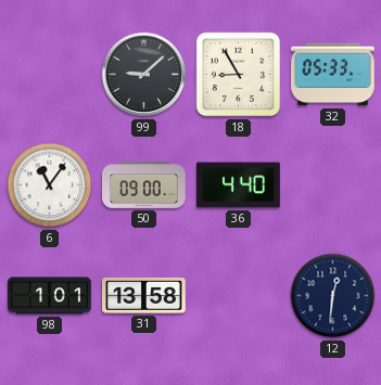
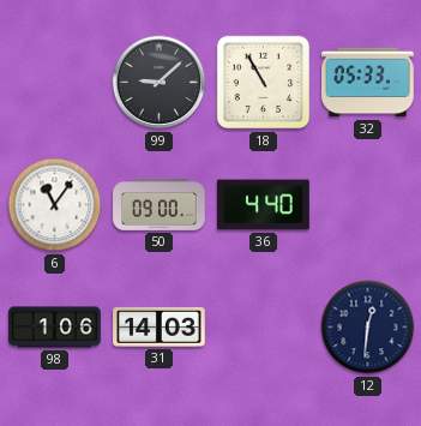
18: 8:55 -> 10:55
98: 1:01 -> 1:06
31: 13:58 -> 14:03
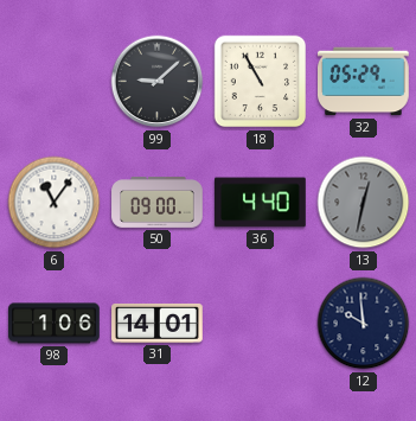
32: 05:33 -> 05:29
13: none -> 12:32
31: 14:03 -> 14:01
12: 12:31 -> 9:59
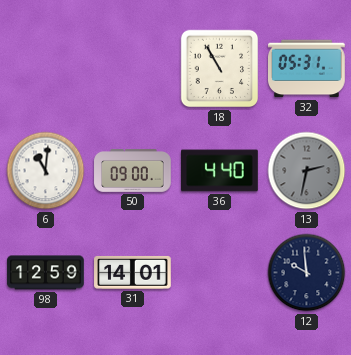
99: 9:08 -> none
32: 05:29 -> 05:31
6: 11:06 -> 11:01
13: 12:32 -> 2:32
98: 1:06 -> 12:59
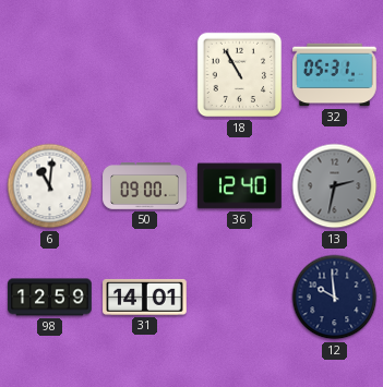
36: 4:40 -> 12:40
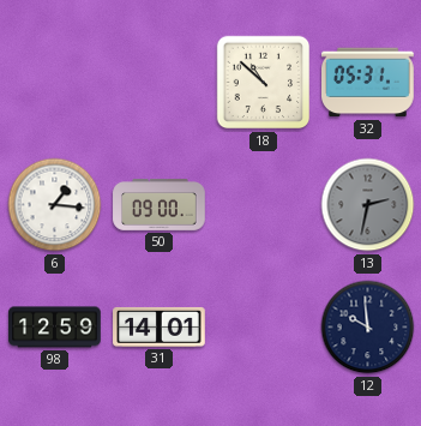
18: 10:55 -> 10:52
6: 11:01 -> 1:16
36: 12:40 -> none
